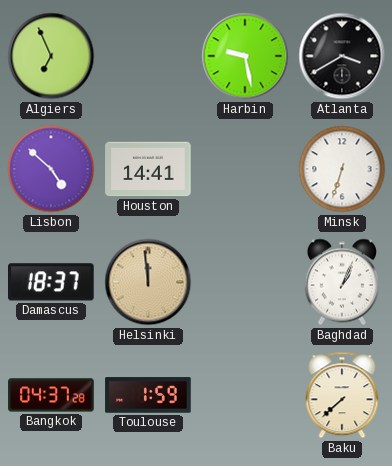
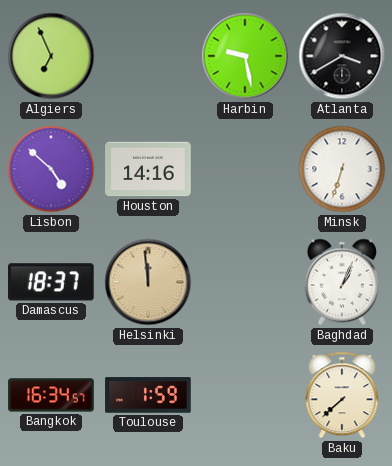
Houston: 14:41 -> 14:16
Bangkok: 04:37 -> 16:34
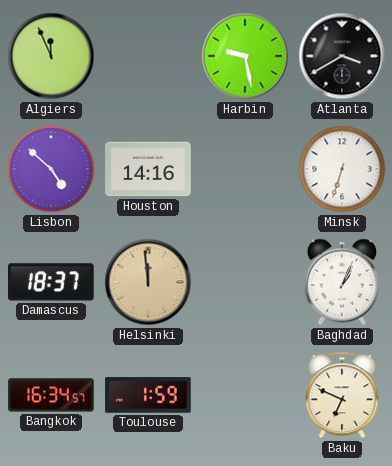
Algiers: 6:56 -> 11:56
Baku: 7:38 -> 6:49
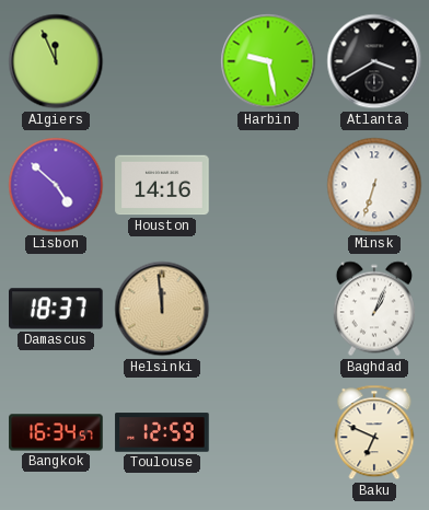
Toulouse: 1:59 -> 12:59
